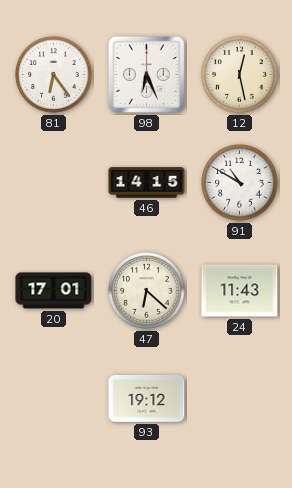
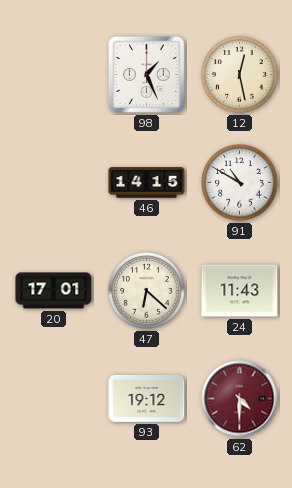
81: 6:24 -> none
98: 6:26 -> 1:26
62: none -> 4:30
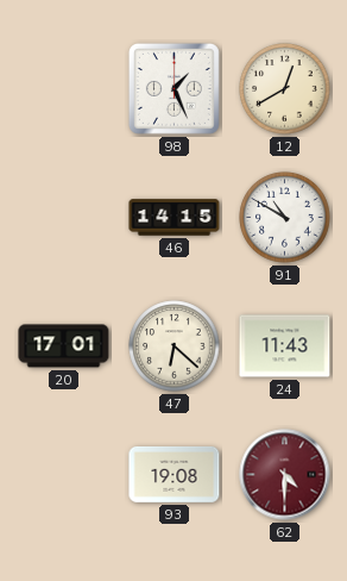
12: 12:28 -> 12:40
93: 19:12 -> 19:08
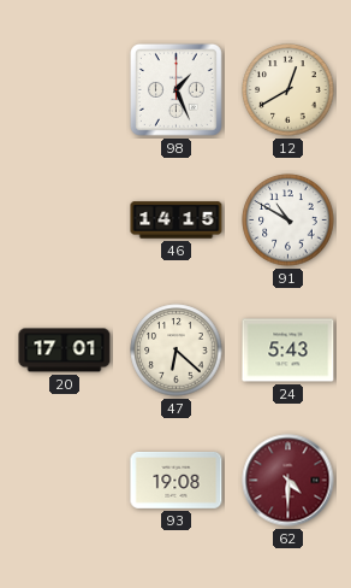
24: 11:43 -> 5:43
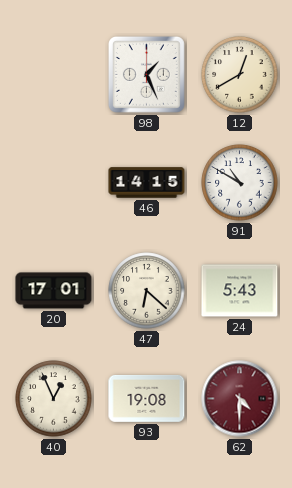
40: none -> 12:56
